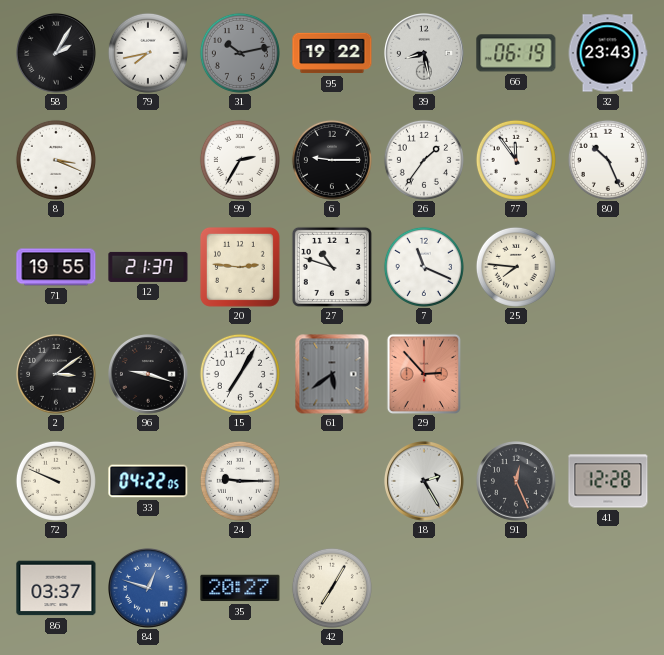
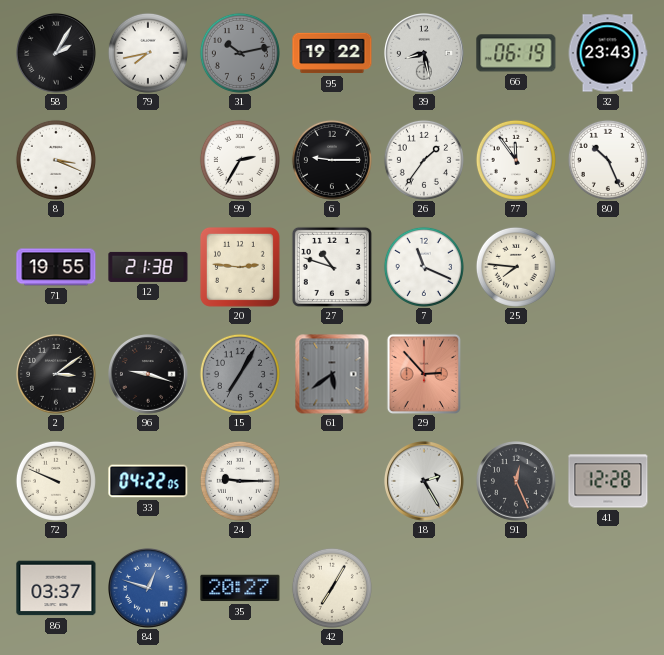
12: 21:37 -> 21:38
15 dial: white -> grey
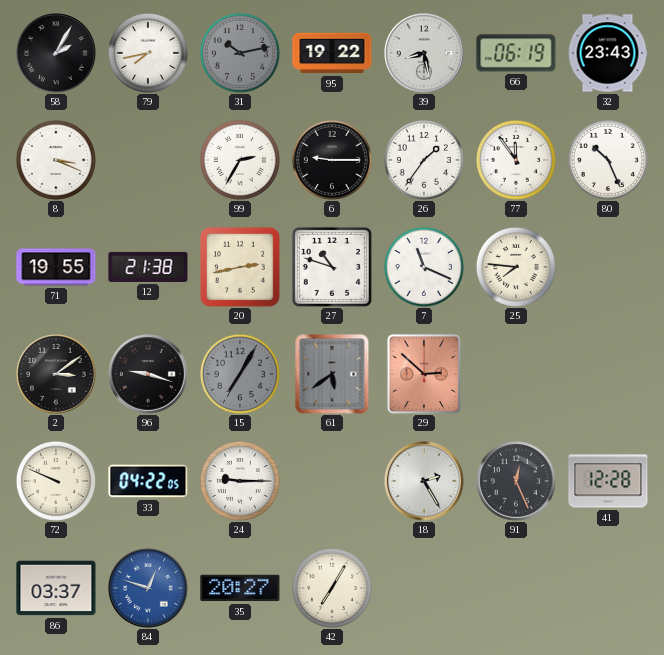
20: 2:46 -> 2:43
29: 2:53 -> 2:52
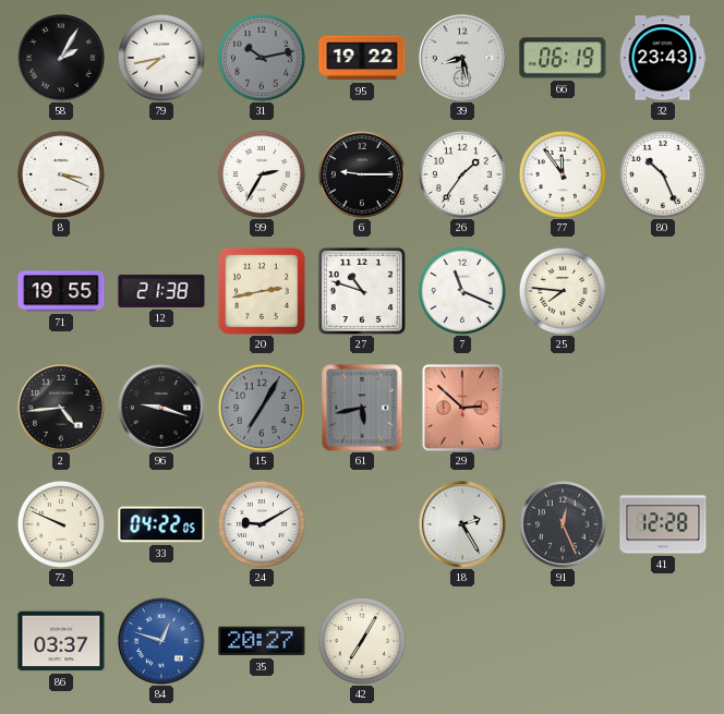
2: 3:09 -> 4:44
61: 5:39 -> 5:43
24: 9:15 -> 9:10
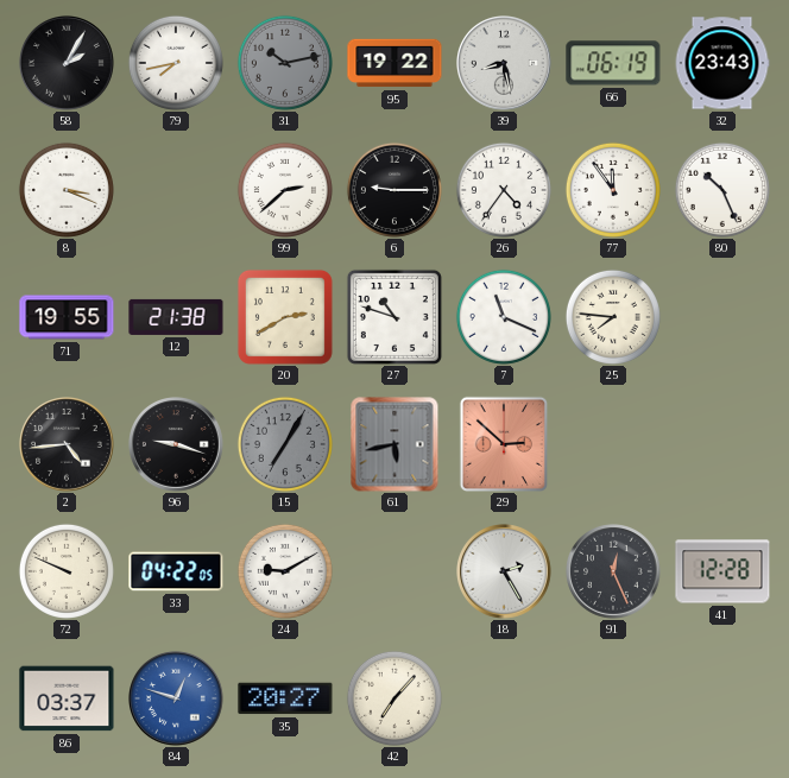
99: 2:35 -> 2:38
26: 1:36 -> 4:36
20: 2:43 -> 2:40
42: 7:05 -> 7:07
